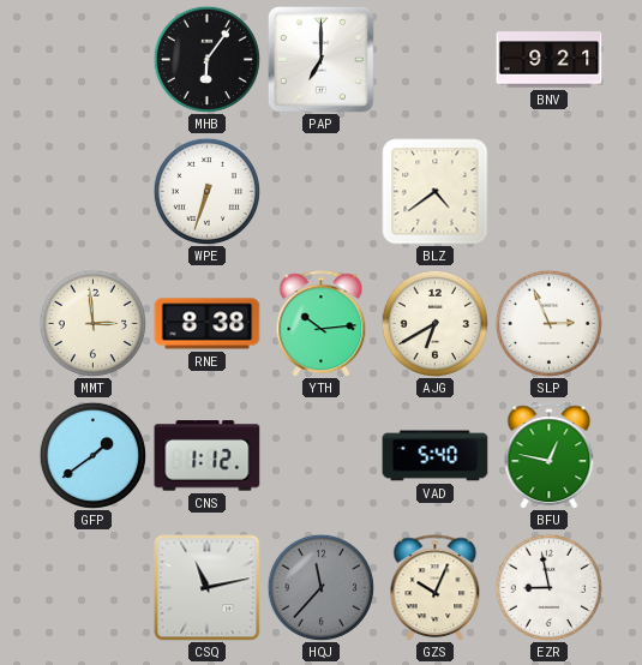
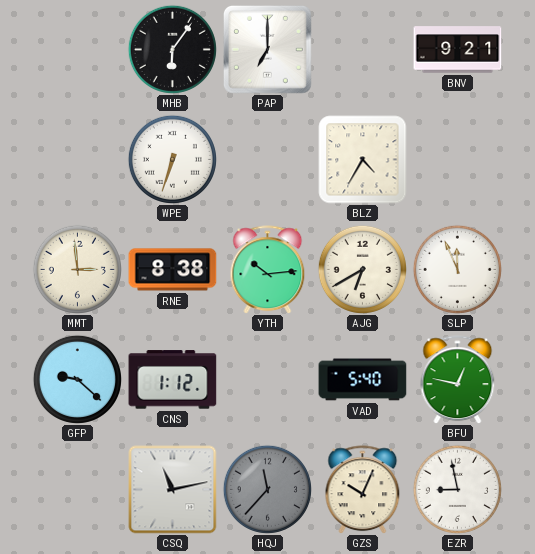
BLZ: 4:39 -> 4:35
SLP: 2:56 -> 11:56
GFP: 1:39 -> 9:22
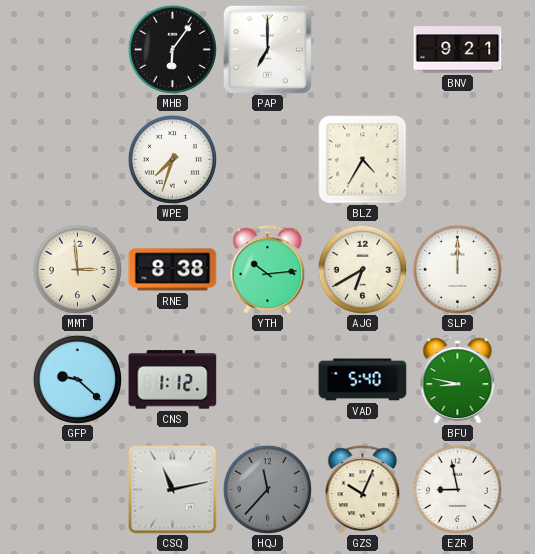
WPE: 6:33 -> 7:33
SLP: 11:56 -> 12:00
BFU: 12:47 -> 8:47
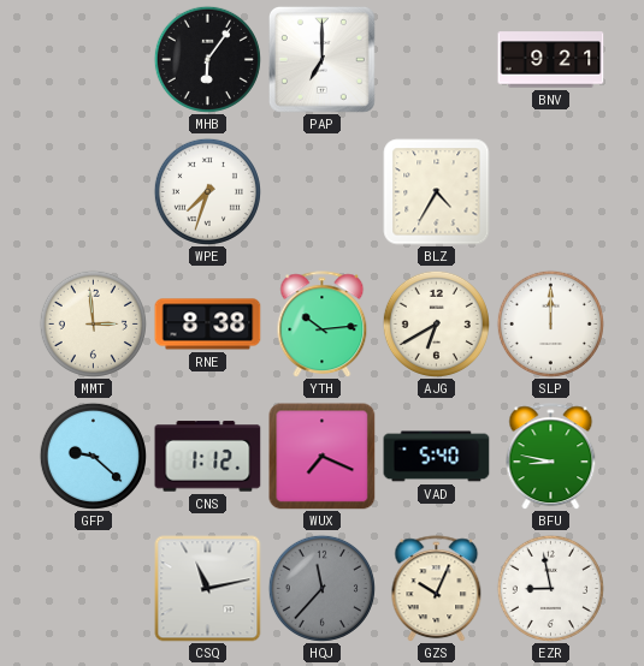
WUX: none -> 7:19
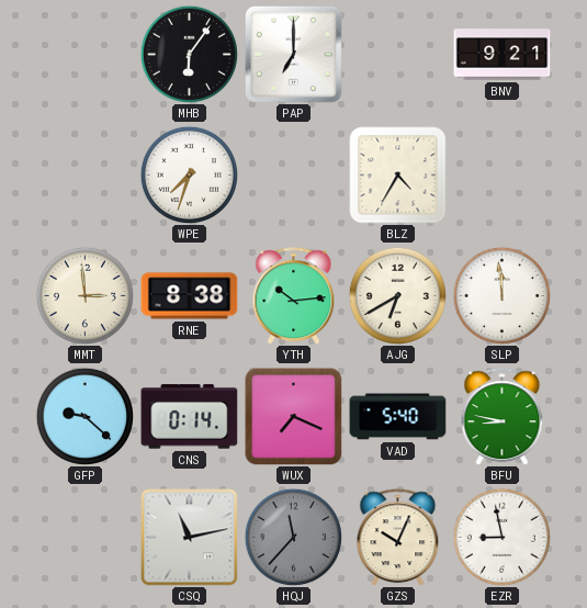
SLP: 12:00 -> 11:59
CNS: 1:12 -> 0:14
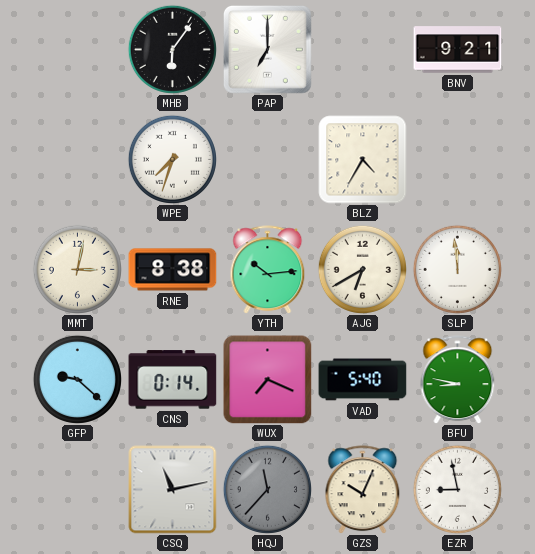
MMT: 2:59 -> 3:02
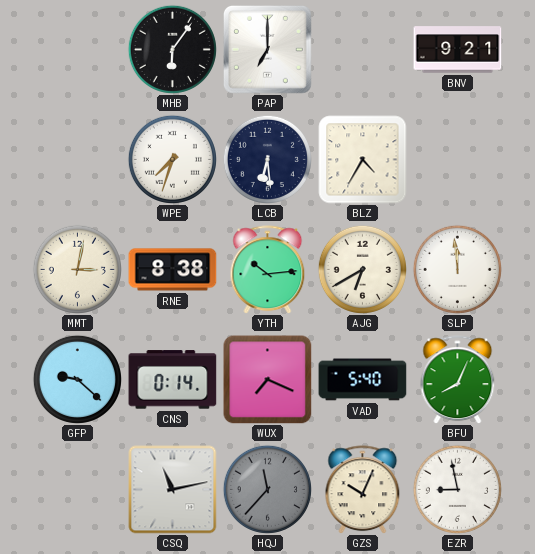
LCB: none -> 6:29
BFU: 8:47 -> 8:04
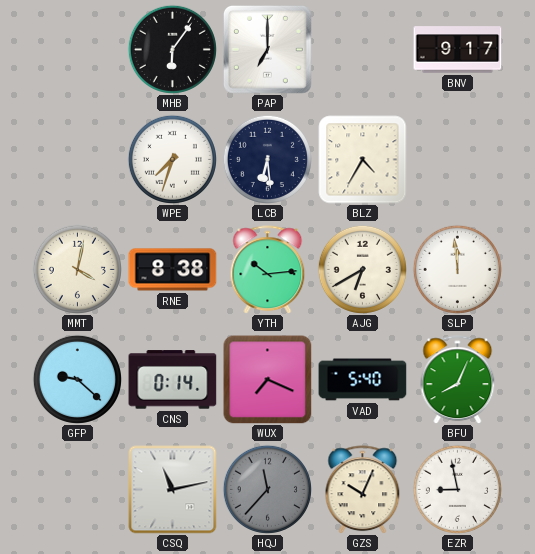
BNV: 9:21 -> 9:17
MMT: 3:02 -> 4:02
